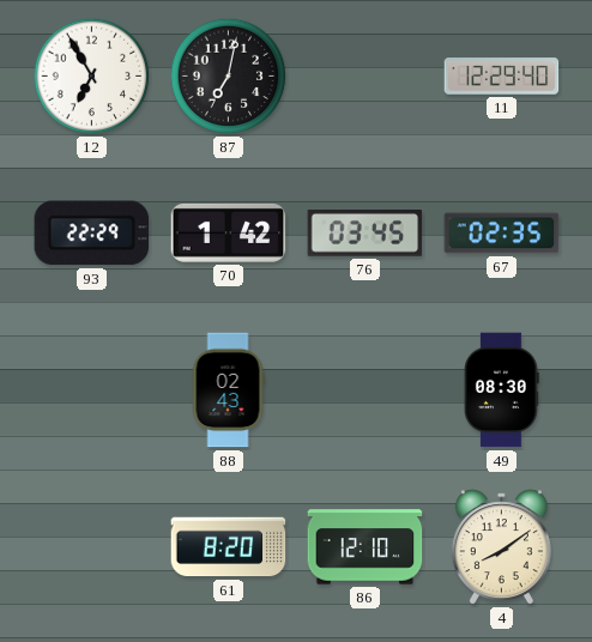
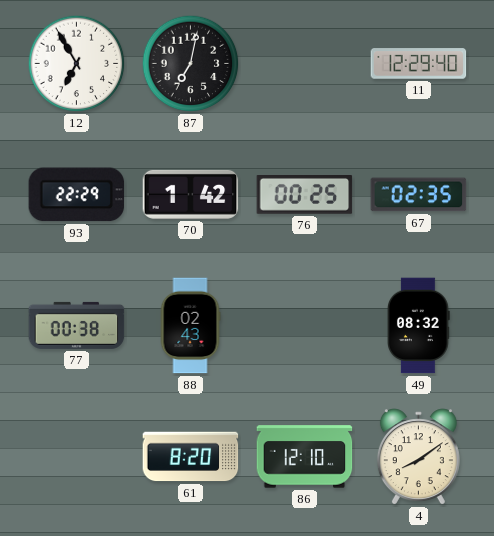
76: 03:45 -> 00:25
77: none -> 00:38
49: 08:30 -> 08:32
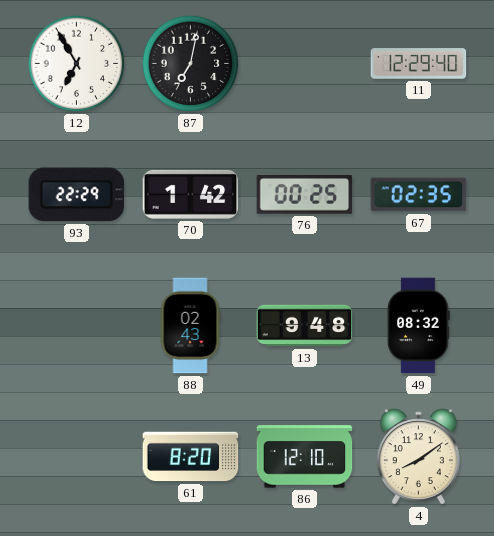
77: 00:38 -> none
13: none -> 9:48
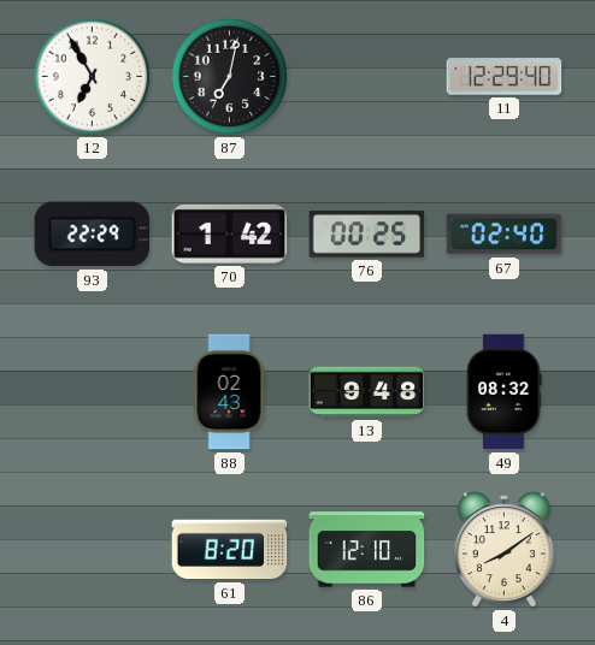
67: 02:35 -> 02:40
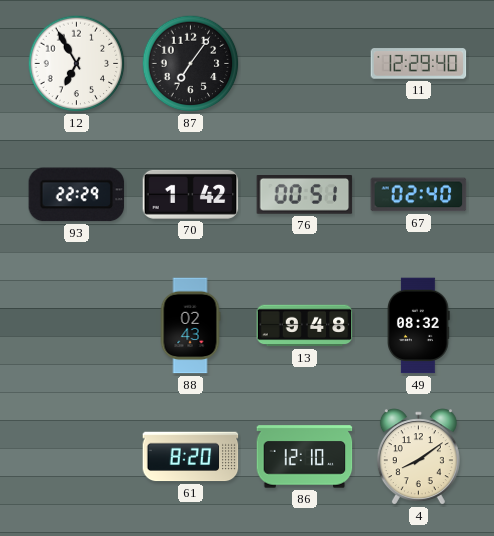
87: 7:02 -> 7:06
76: 00:25 -> 00:51
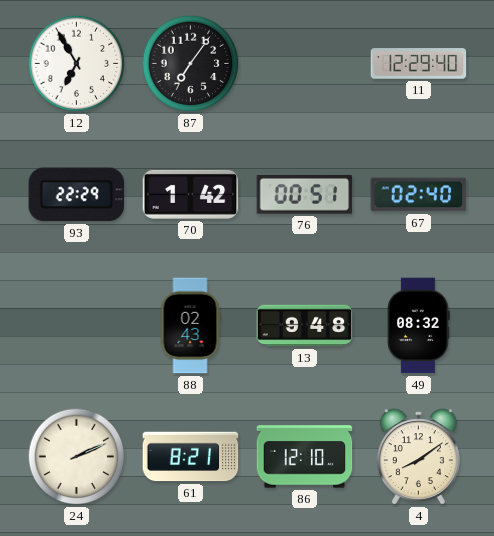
24: none -> 2:11
61: 8:20 -> 8:21
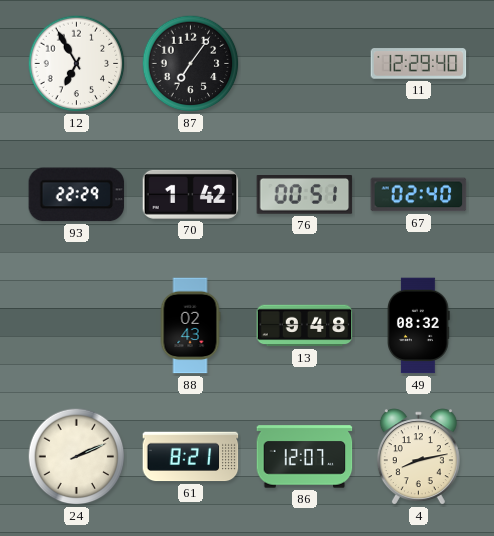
86: 12:10 -> 12:07
4: 8:09 -> 8:13
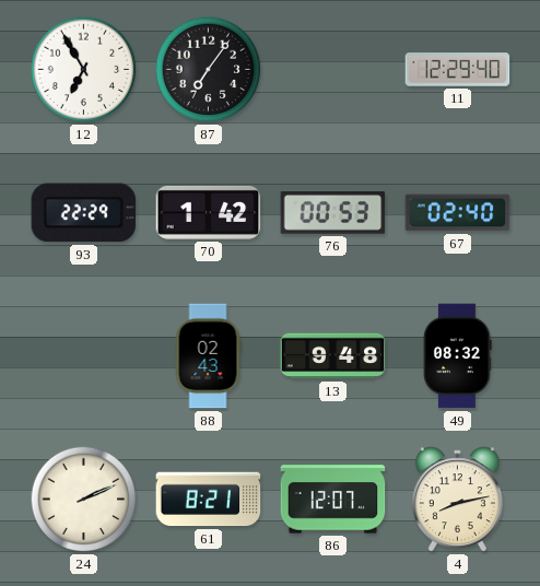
76: 00:51 -> 00:53
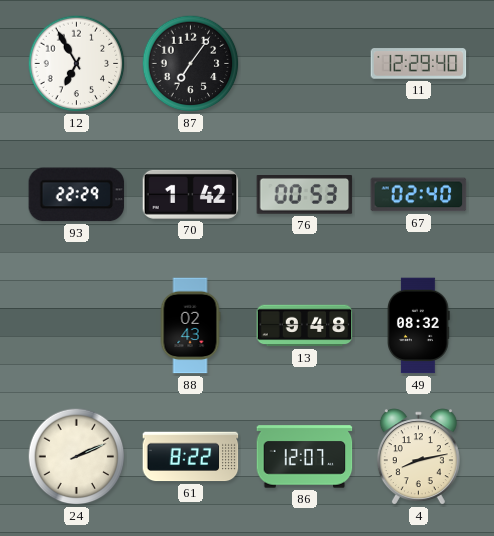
61: 8:21 -> 8:22
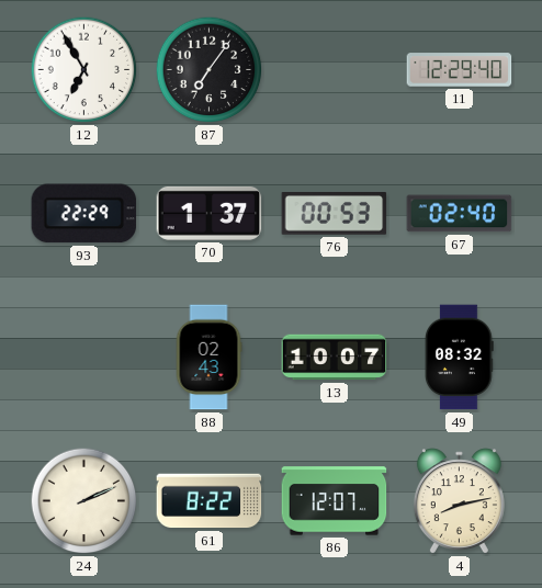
70: 1:42 -> 1:37
13: 9:48 -> 10:07
